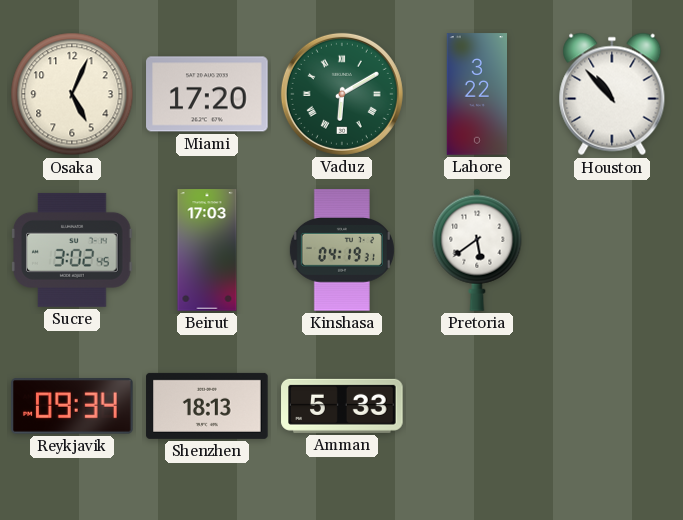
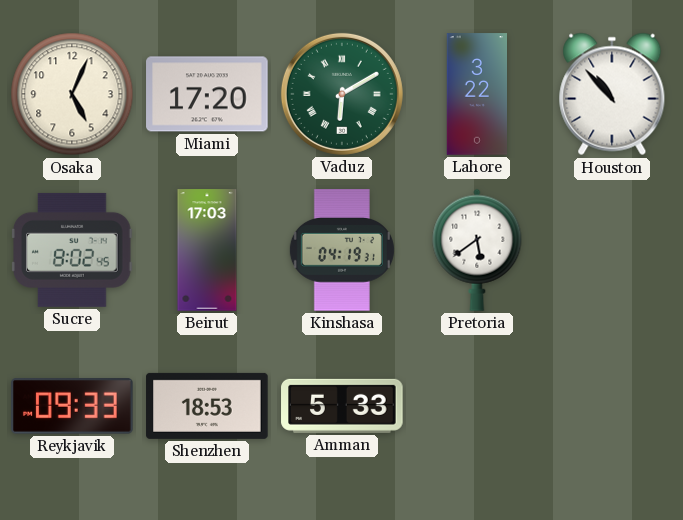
Sucre: 3:02 -> 8:02
Reykjavik: 09:34 -> 09:33
Shenzhen: 18:13 -> 18:53
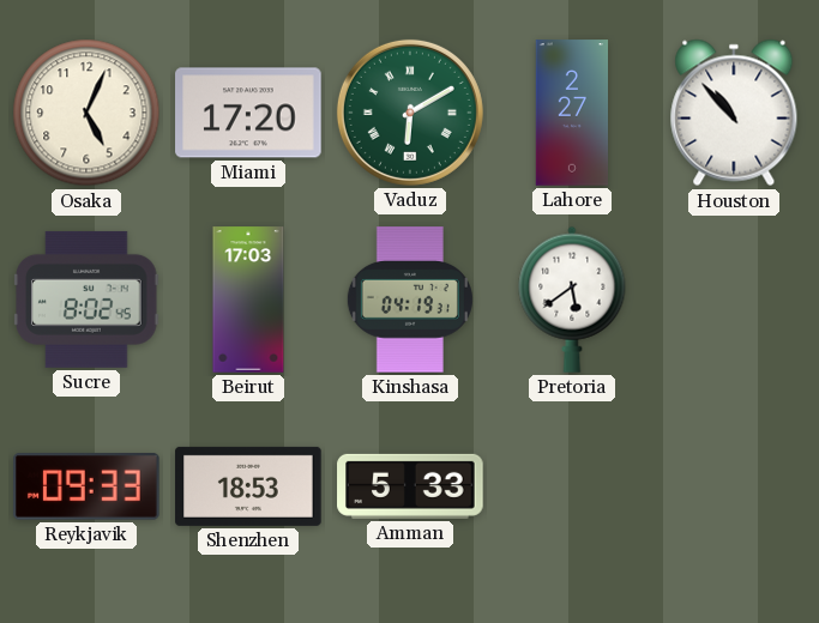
Lahore: 3:22 -> 2:27
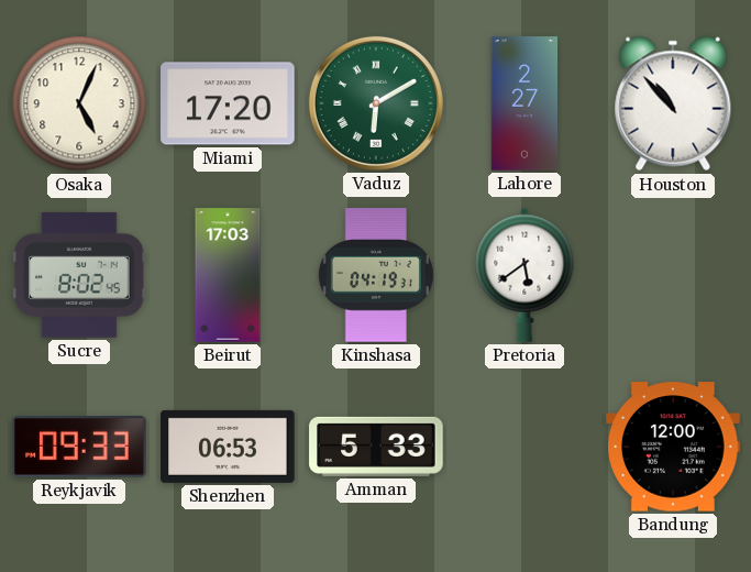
Shenzhen: 18:53 -> 06:53
Bandung: none -> 12:00
